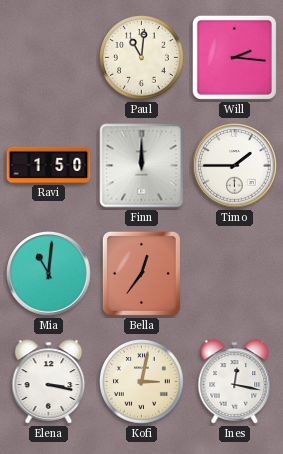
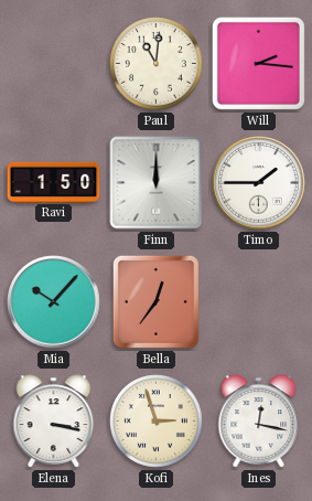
Mia: 11:01 -> 10:07
Kofi: 3:02 -> 2:57
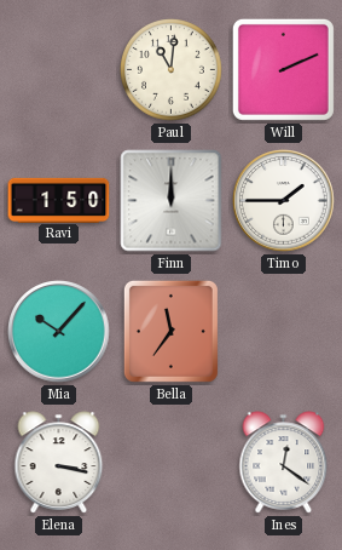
Will: 2:16 -> 2:11
Bella: 12:36 -> 11:36
Kofi: 2:57 -> none
Ines: 12:17 -> 12:21
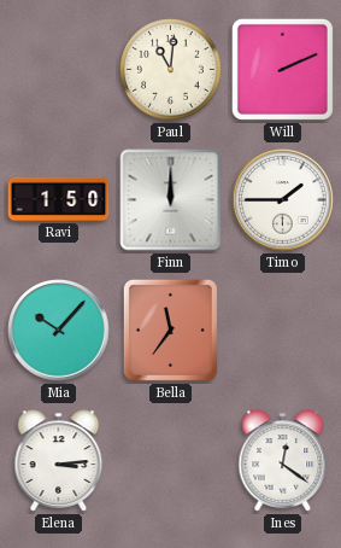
Elena: 3:17 -> 3:14
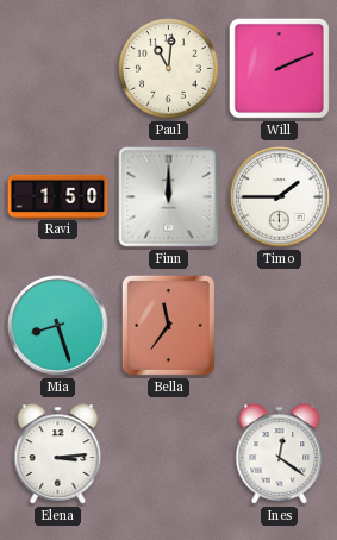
Mia: 10:07 -> 8:27
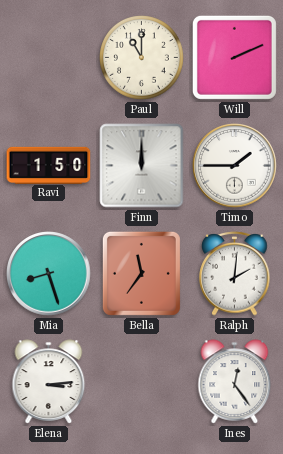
Paul: 11:01 -> 11:00
Ralph: none -> 2:01
Ines: 12:21 -> 12:24
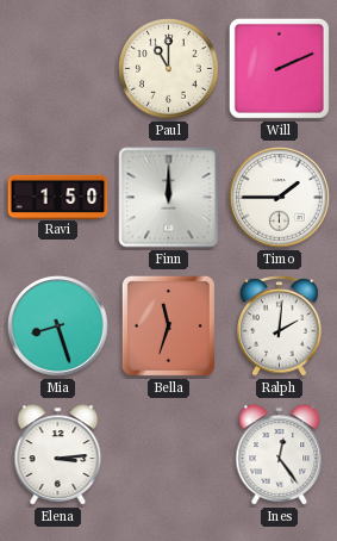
Bella: 11:36 -> 11:33
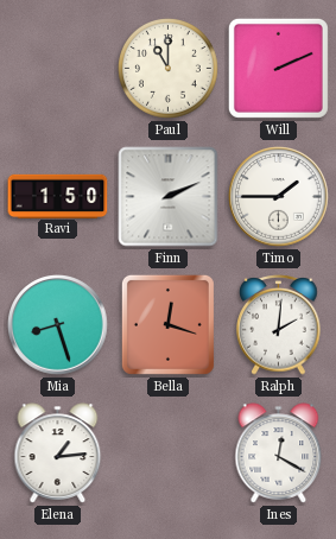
Finn: 12:00 -> 2:11
Bella: 11:33 -> 12:18
Elena: 3:14 -> 1:14
Ines: 12:24 -> 12:20
